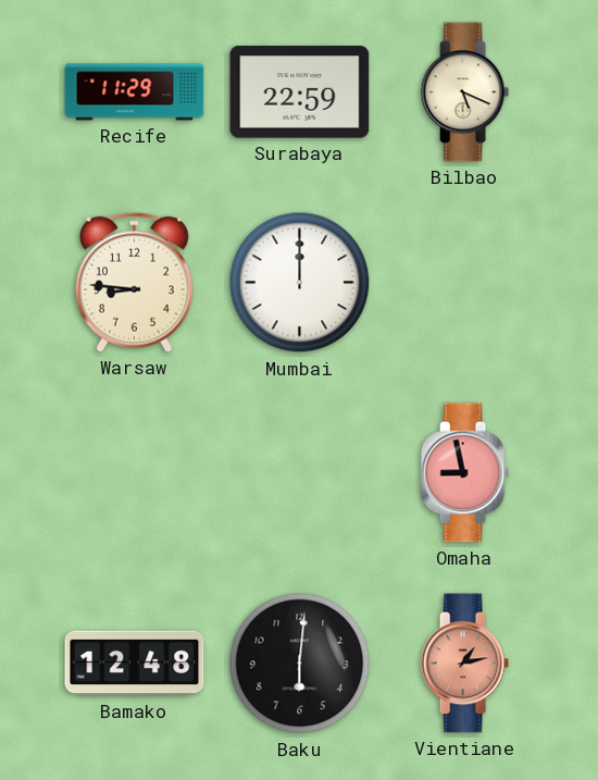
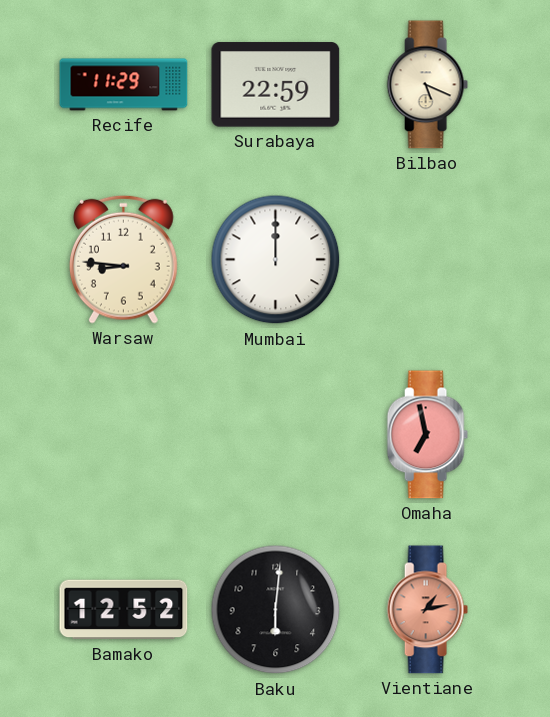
Omaha: 8:58 -> 6:58
Bamako: 12:48 -> 12:52
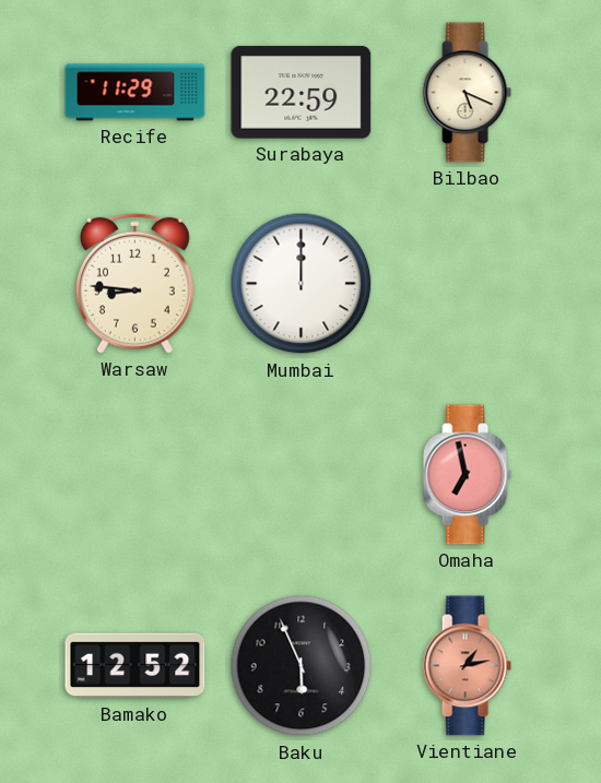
Baku: 6:01 -> 5:56
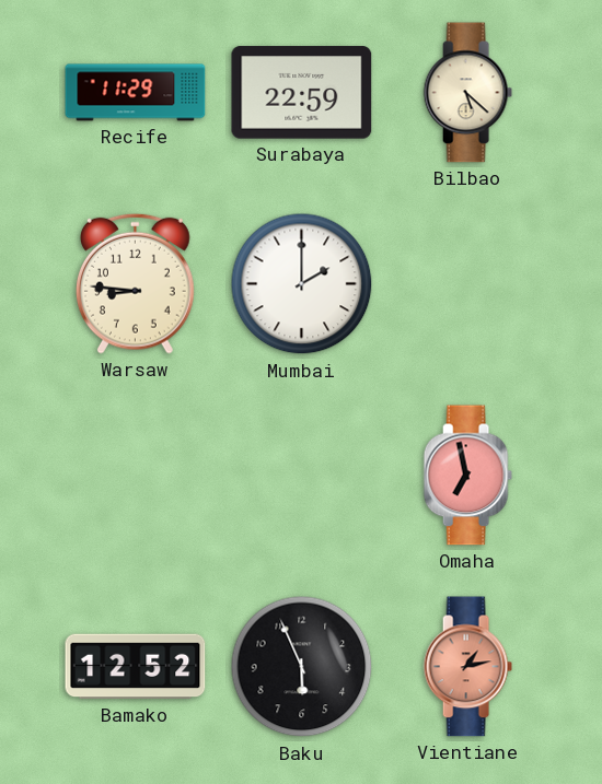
Bilbao: 5:19 -> 5:22
Mumbai: 12:00 -> 2:00
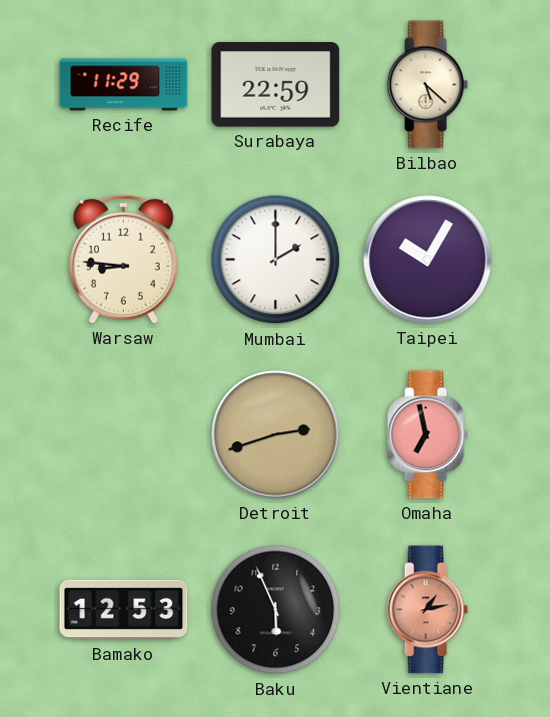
Taipei: none -> 10:05
Detroit: none -> 2:42
Bamako: 12:52 -> 12:53
